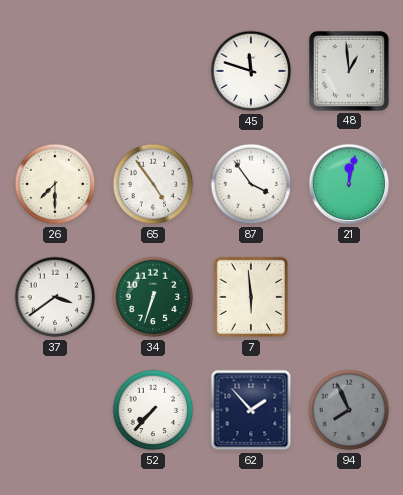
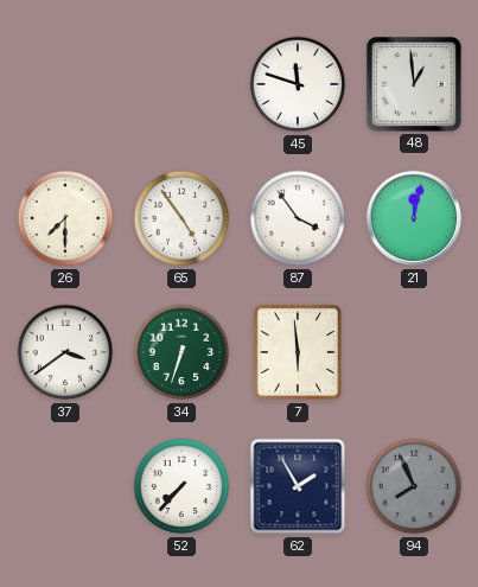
62: 1:53 -> 1:55
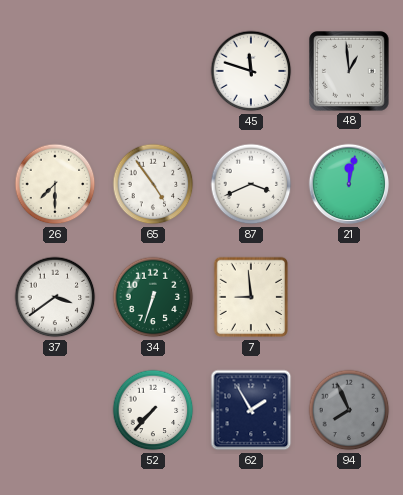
87: 3:54 -> 3:41
7: 5:59 -> 8:59
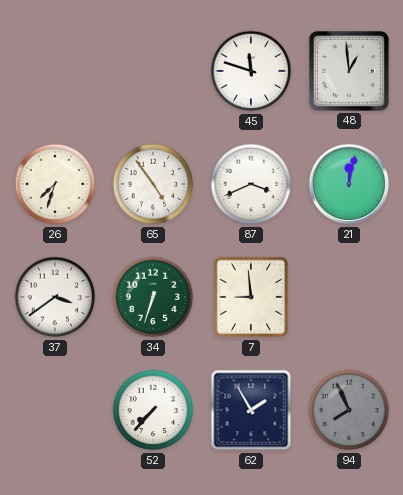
26: 7:30 -> 7:33
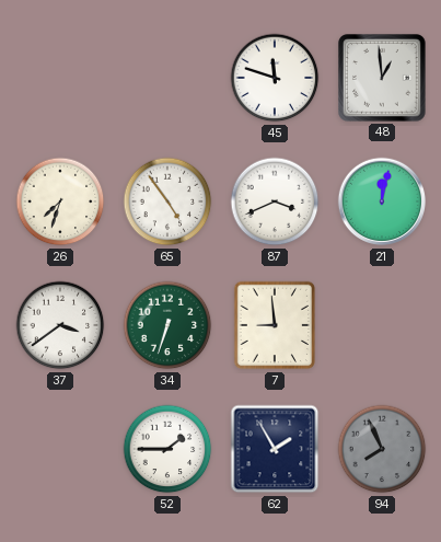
52: 7:37 -> 1:45
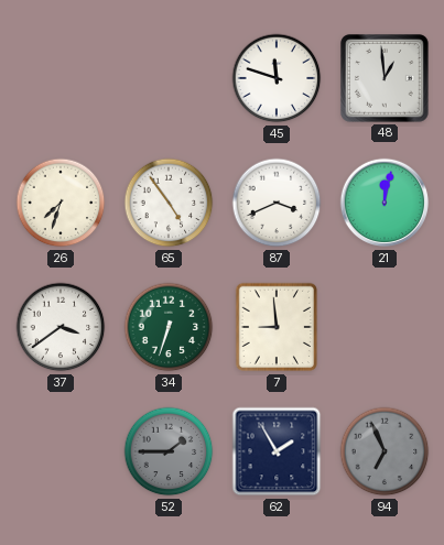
52 dial: white -> grey
94: 7:56 -> 6:56
